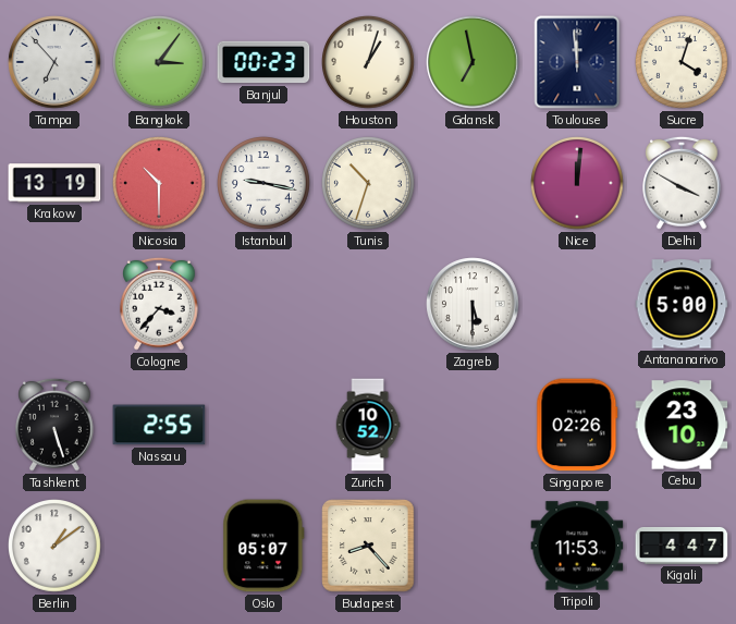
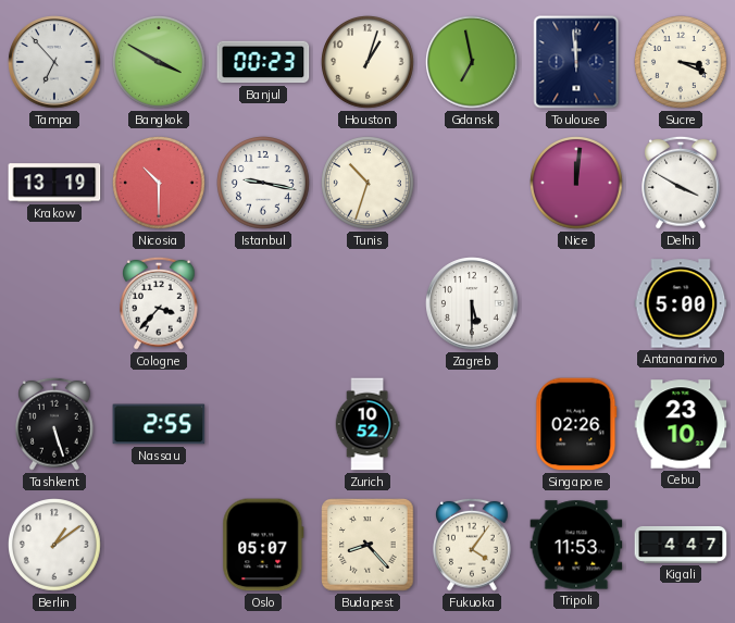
Bangkok: 3:06 -> 3:50
Sucre: 4:03 -> 3:19
Fukuoka: none -> 4:06
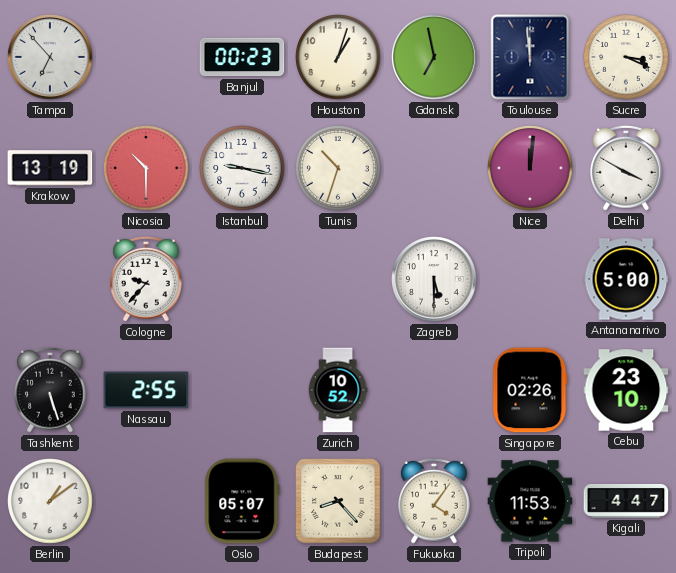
Bangkok: 3:50 -> none
Cologne: 3:37 -> 9:37
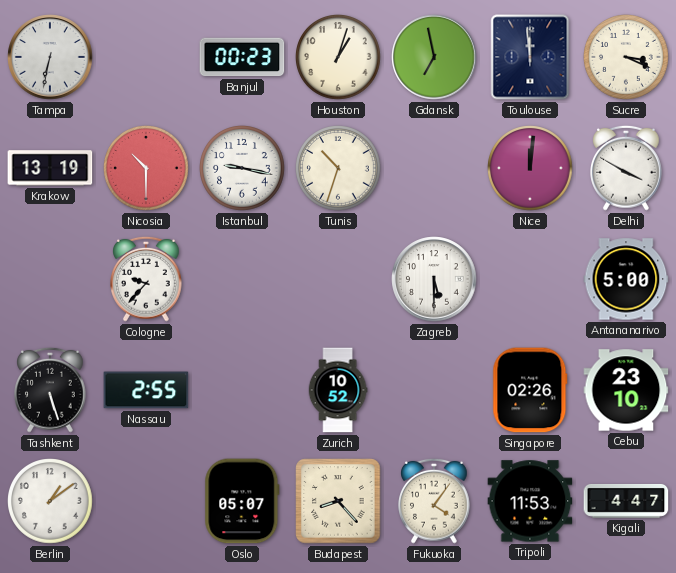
Tampa: 6:53 -> 6:32
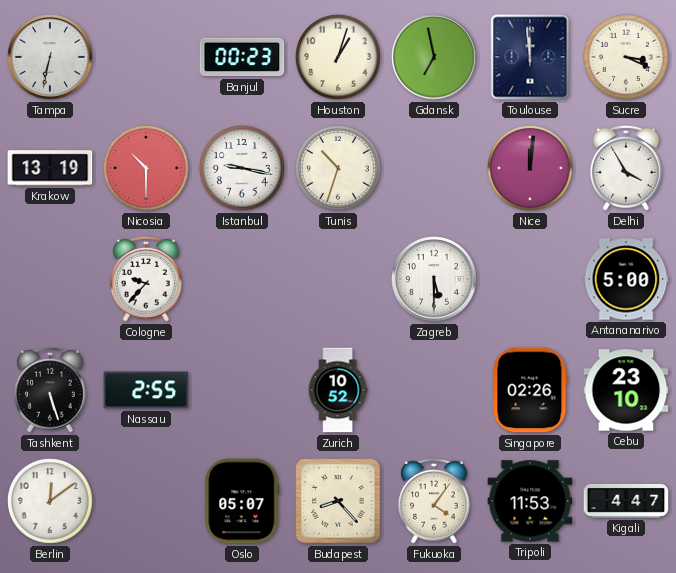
Delhi: 3:50 -> 3:55
Berlin: 1:09 -> 12:09
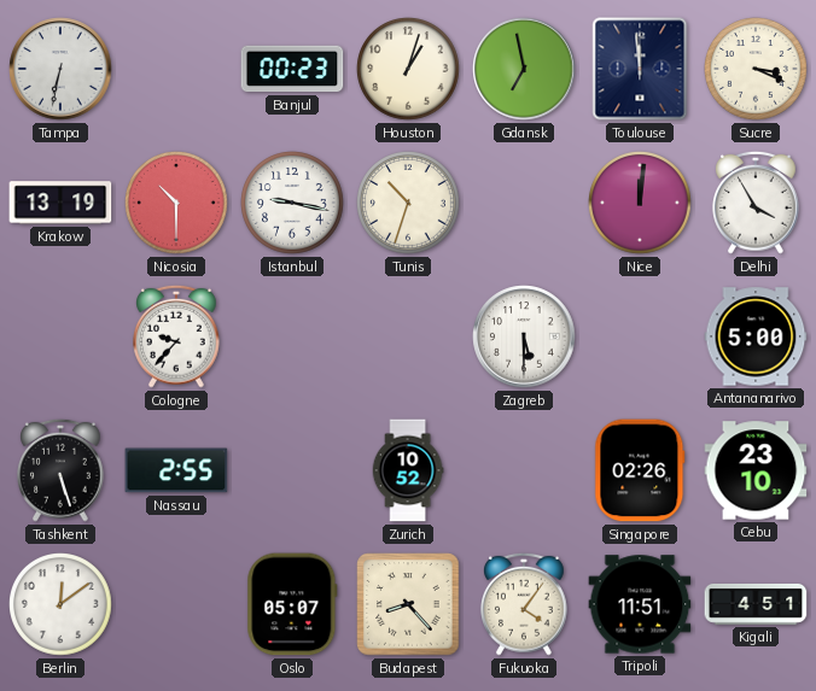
Tripoli: 11:53 -> 11:51
Kigali: 4:47 -> 4:51
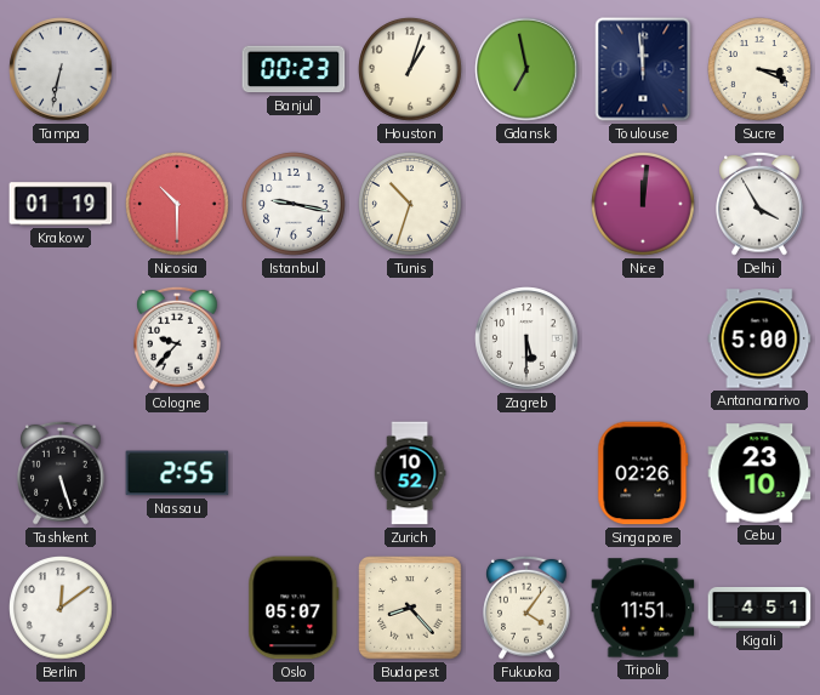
Krakow: 13:19 -> 01:19
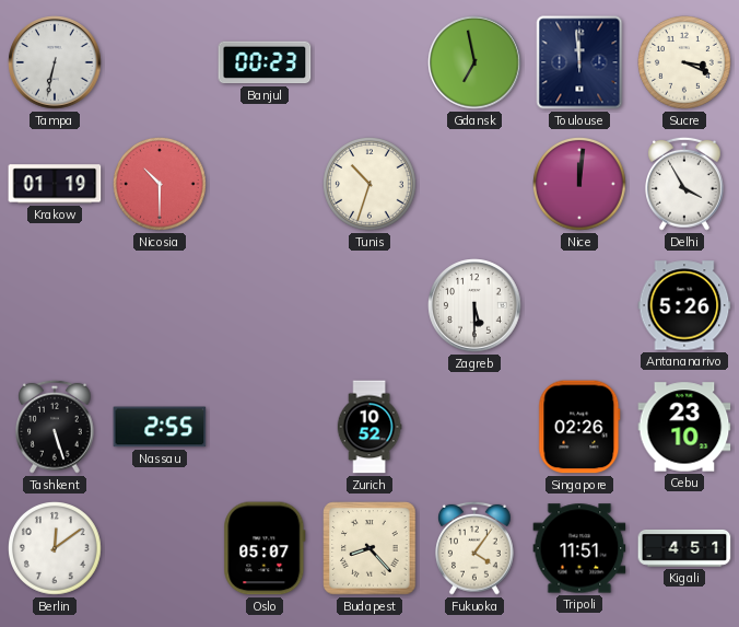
Houston: 1:03 -> none
Istanbul: 9:17 -> none
Cologne: 9:37 -> none
Antananarivo: 5:00 -> 5:26
